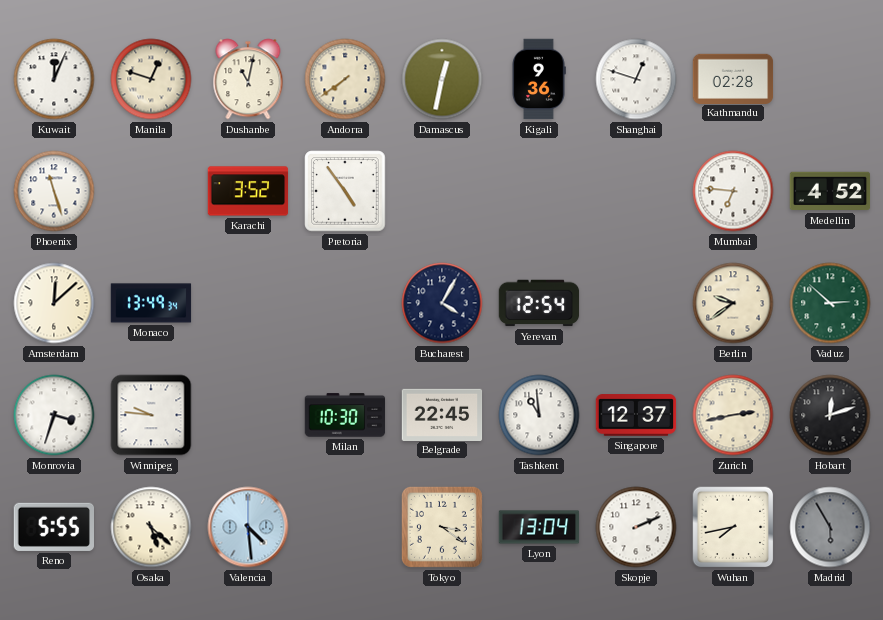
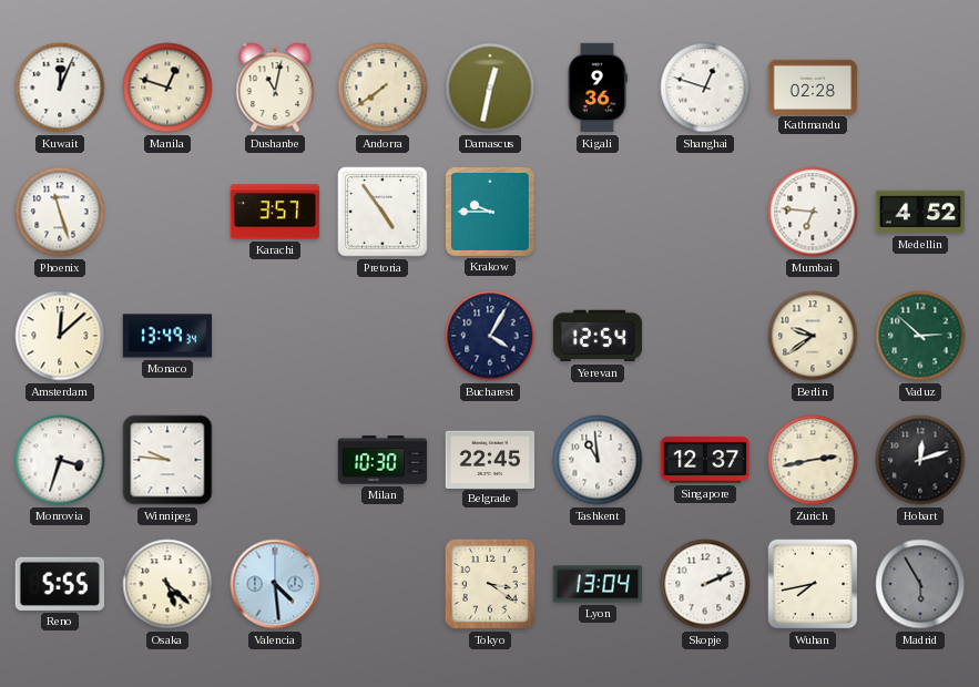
Karachi: 3:52 -> 3:57
Krakow: none -> 9:45
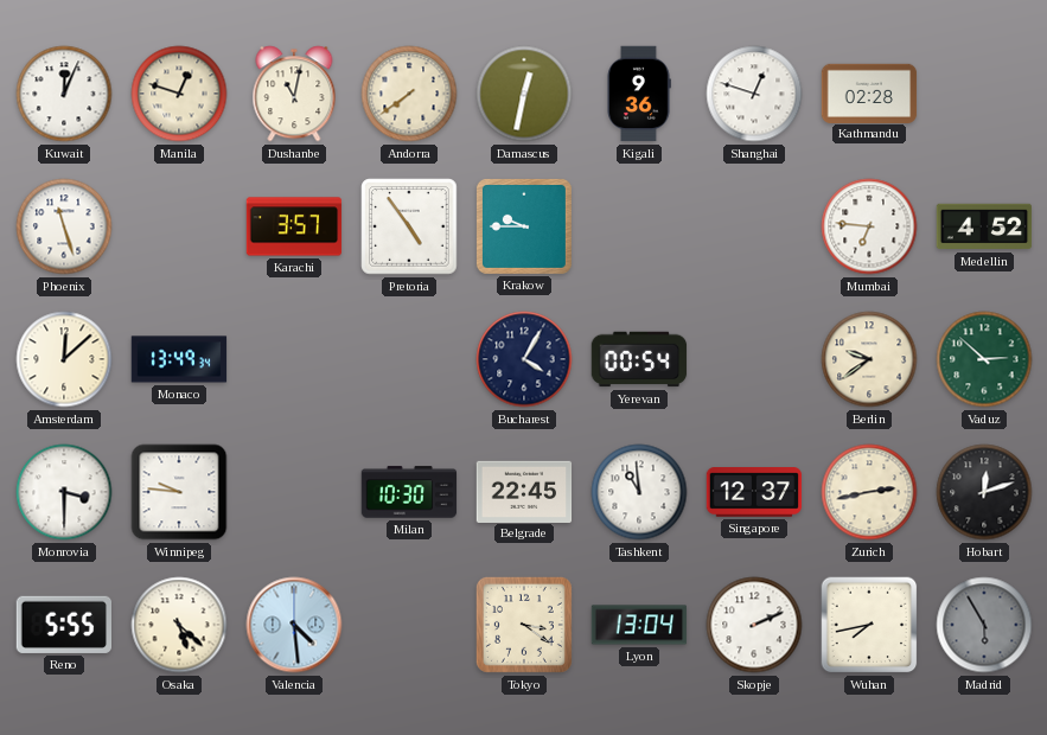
Yerevan: 12:54 -> 00:54
Monrovia: 3:33 -> 3:30
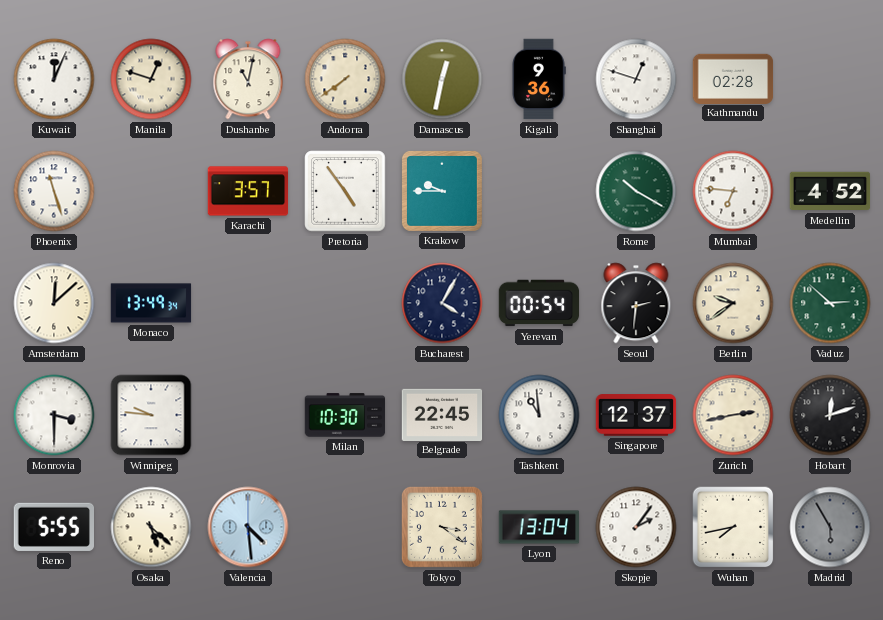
Rome: none -> 10:20
Seoul: none -> 2:31
Skopje: 2:11 -> 2:06
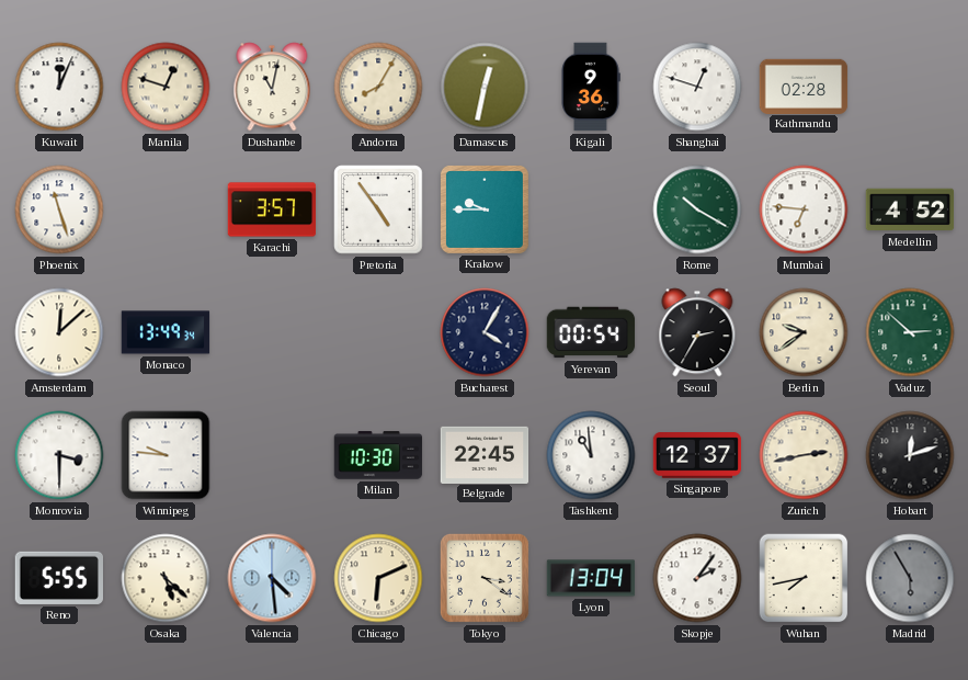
Andorra: 7:39 -> 8:05
Seoul: 2:31 -> 2:35
Chicago: none -> 6:11
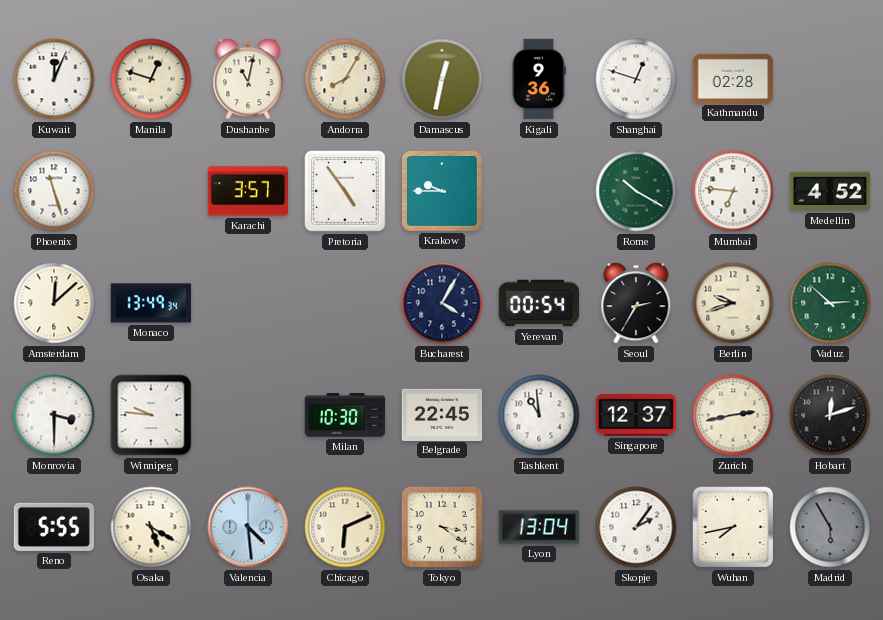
Berlin: 9:39 -> 9:42
Osaka: 5:22 -> 5:20
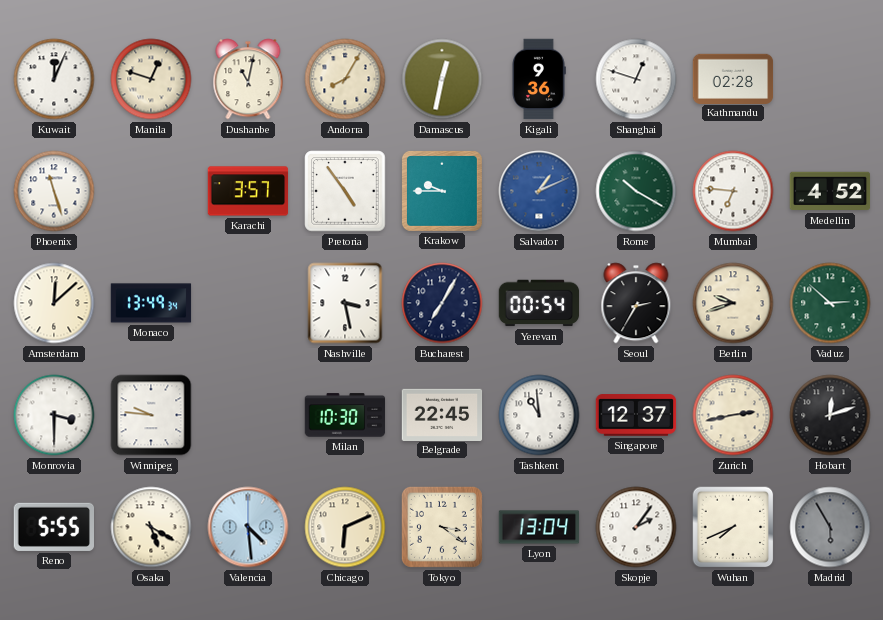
Salvador: none -> 1:11
Nashville: none -> 3:28
Bucharest: 4:05 -> 7:05
Wuhan: 7:43 -> 7:41
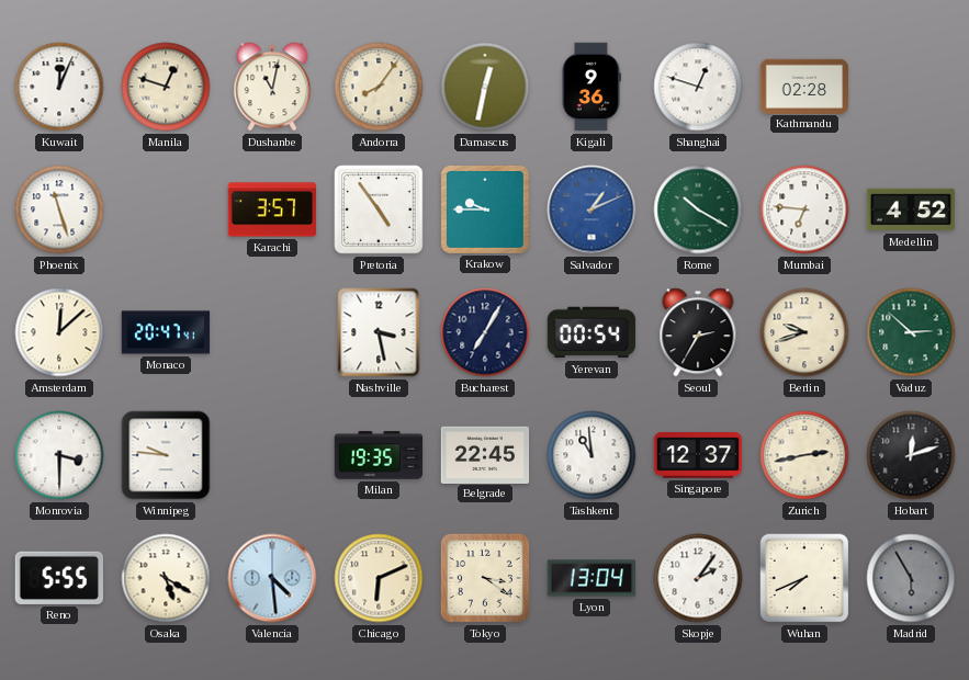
Andorra: 8:05 -> 8:06
Monaco: 13:49 -> 20:47
Milan: 10:30 -> 19:35
